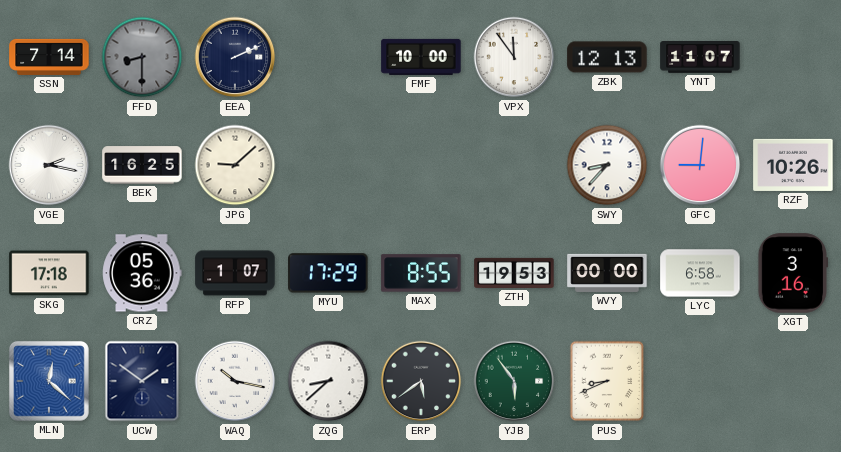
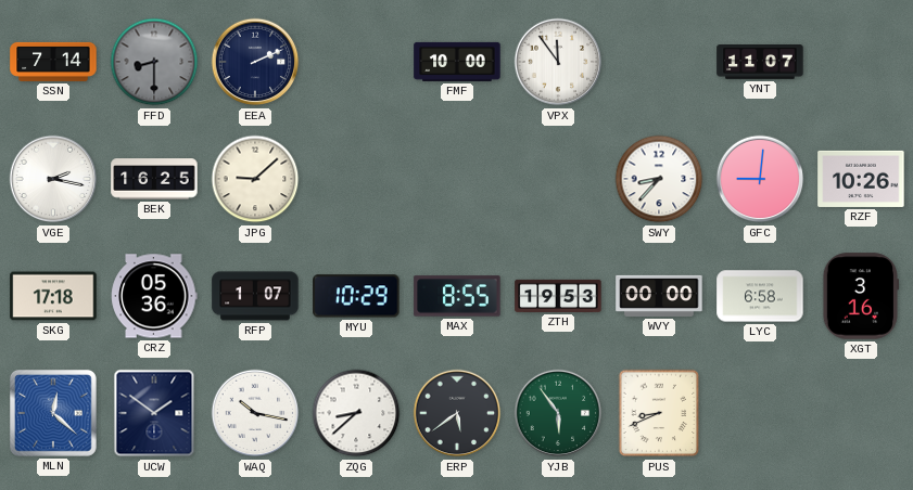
ZBK: 12:13 -> none
MYU: 17:29 -> 10:29
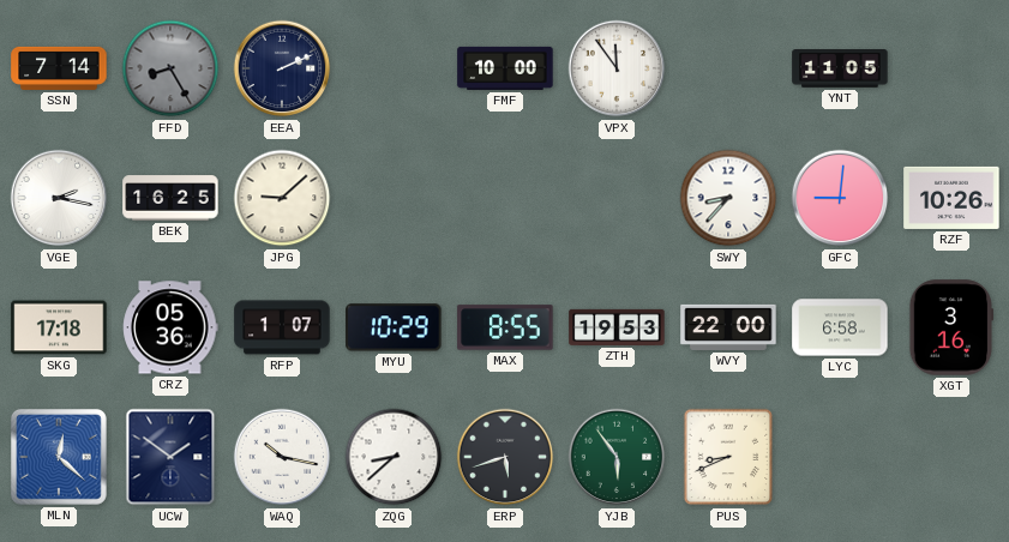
FFD: 8:30 -> 8:25
YNT: 11:07 -> 11:05
WVY: 00:00 -> 22:00
ERP: 5:39 -> 5:42
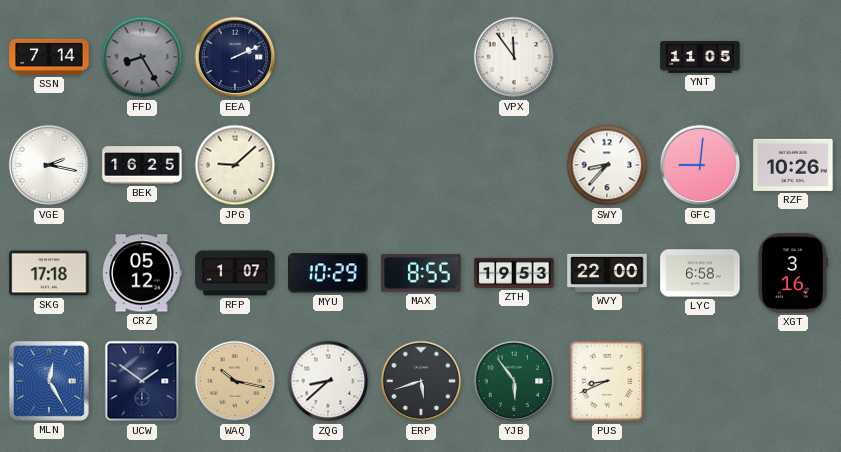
FMF: 10:00 -> none
CRZ: 05:36 -> 05:12
MLN: 12:22 -> 12:25
WAQ dial: white -> champagne
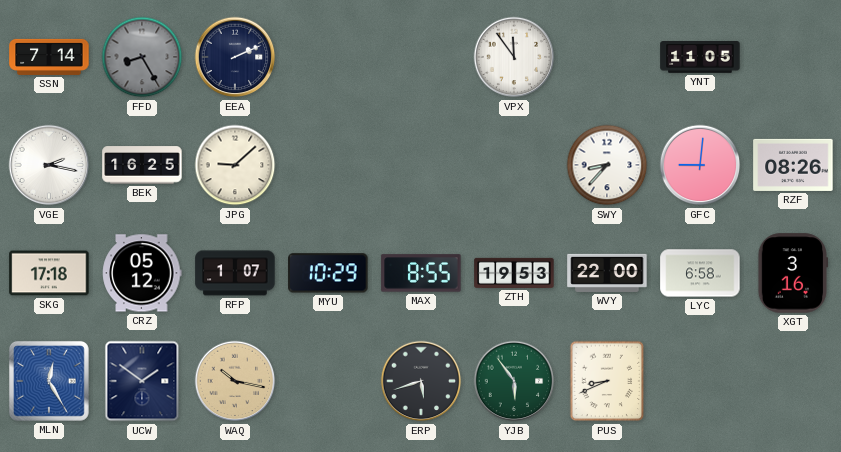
RZF: 10:26 -> 08:26
ZQG: 8:38 -> none
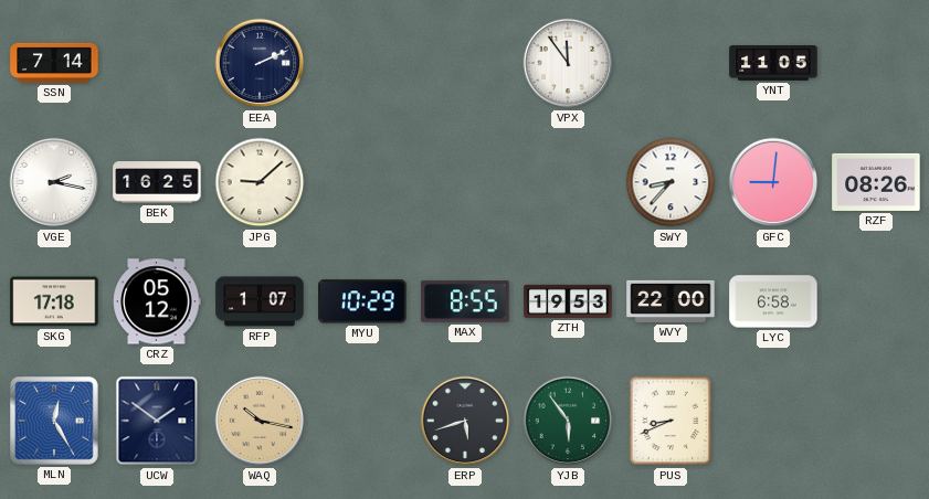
FFD: 8:25 -> none
XGT: 3:16 -> none
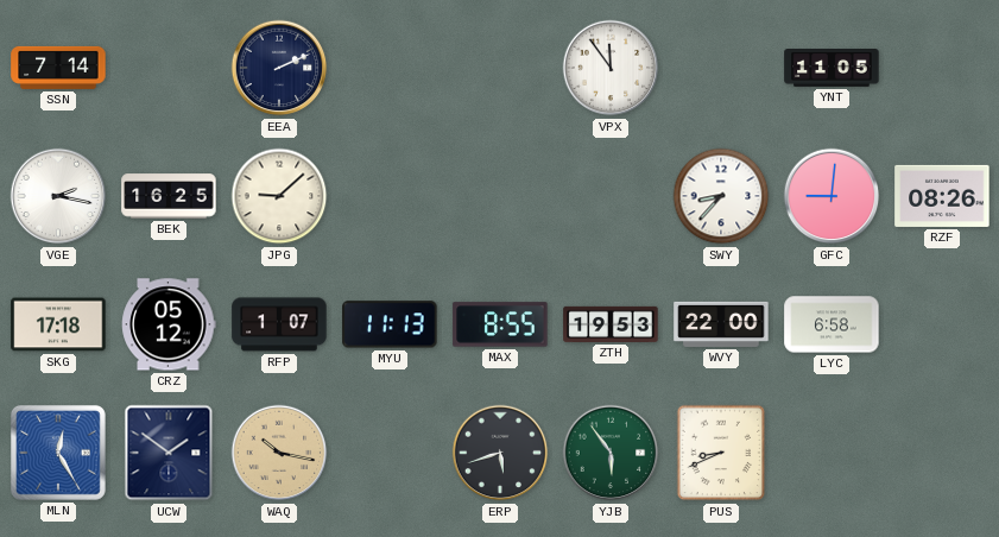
MYU: 10:29 -> 11:13
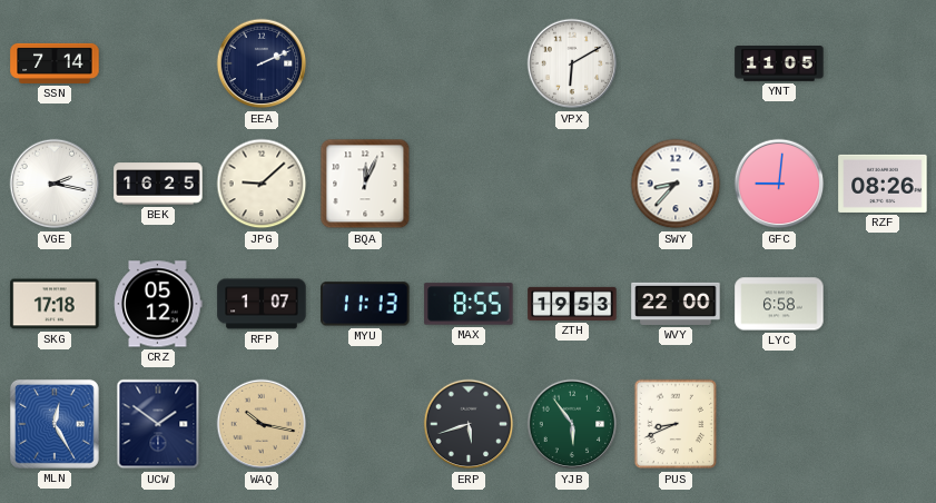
VPX: 11:54 -> 6:10
BQA: none -> 12:04
